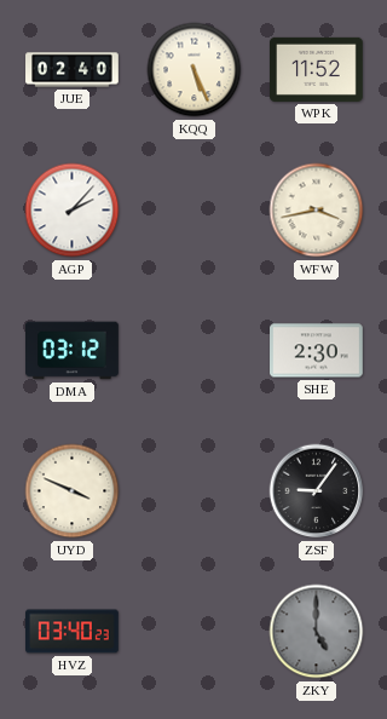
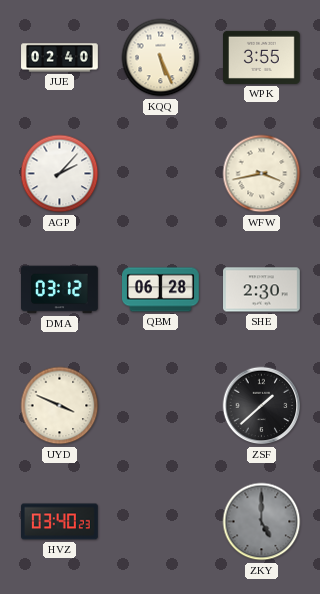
WPK: 11:52 -> 3:55
QBM: none -> 06:28
ZSF: 9:06 -> 1:38
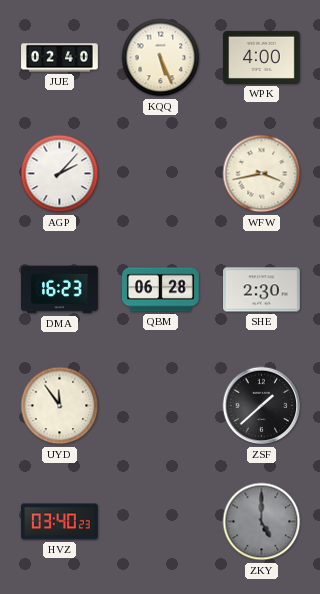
WPK: 3:55 -> 4:00
DMA: 03:12 -> 16:23
UYD: 3:49 -> 11:54
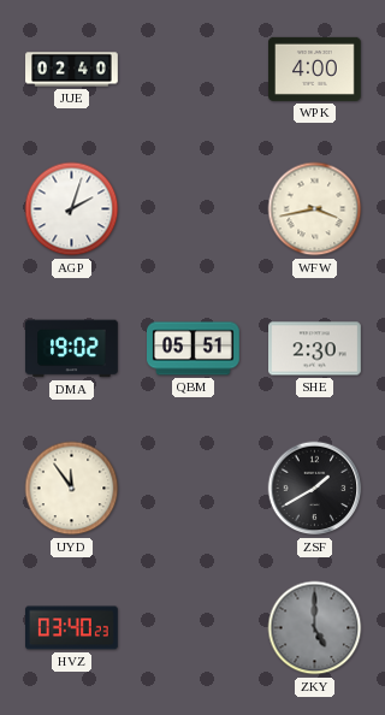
KQQ: 5:26 -> none
AGP: 2:07 -> 2:03
DMA: 16:23 -> 19:02
QBM: 06:28 -> 05:51
ZSF: 1:38 -> 1:40
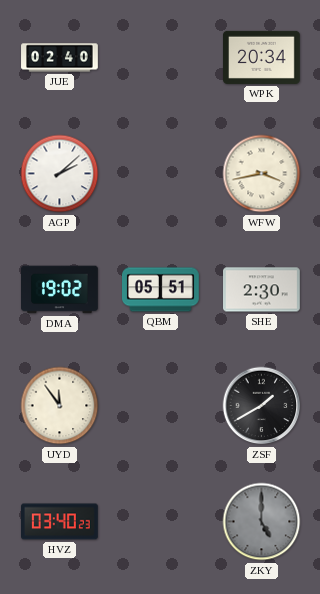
WPK: 4:00 -> 20:34
AGP: 2:03 -> 2:08
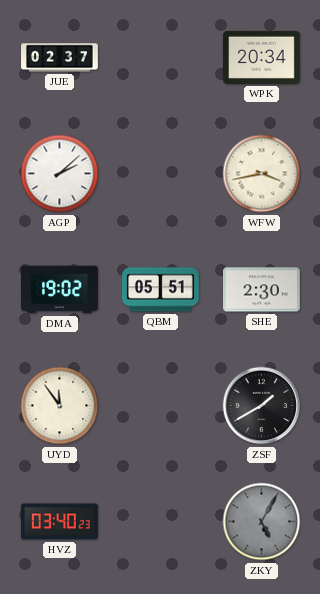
JUE: 02:40 -> 02:37
ZKY: 5:00 -> 5:05
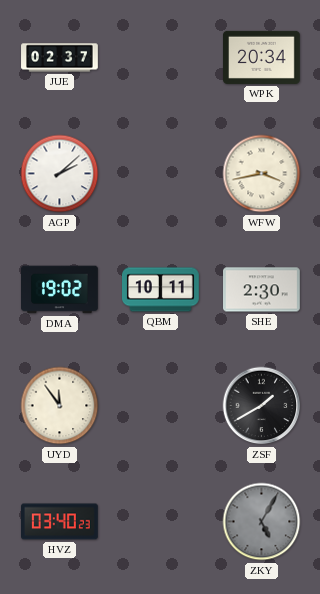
QBM: 05:51 -> 10:11
